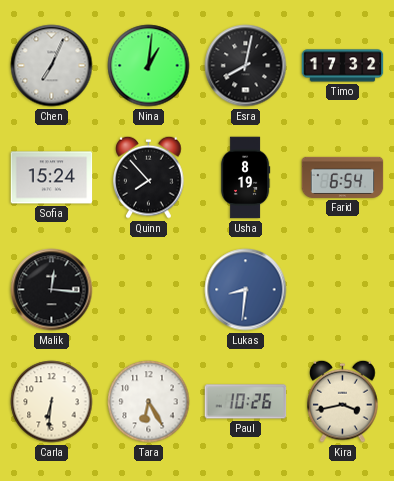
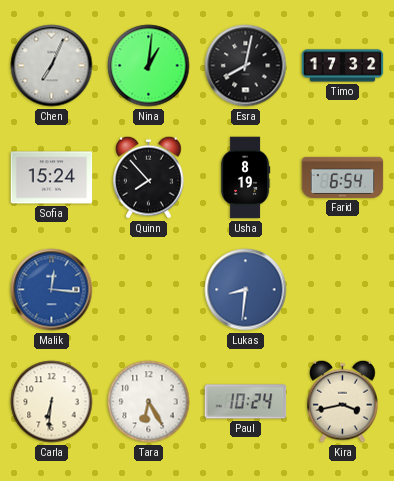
Malik dial: black -> blue
Paul: 10:26 -> 10:24
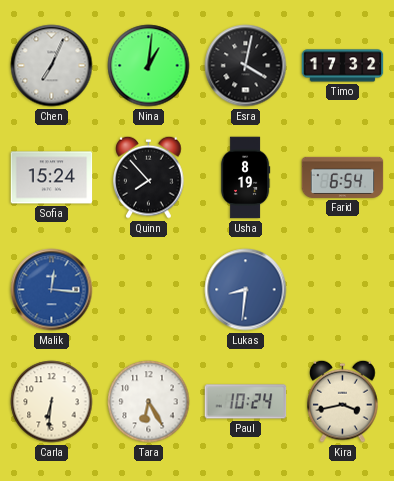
Esra: 8:02 -> 4:02
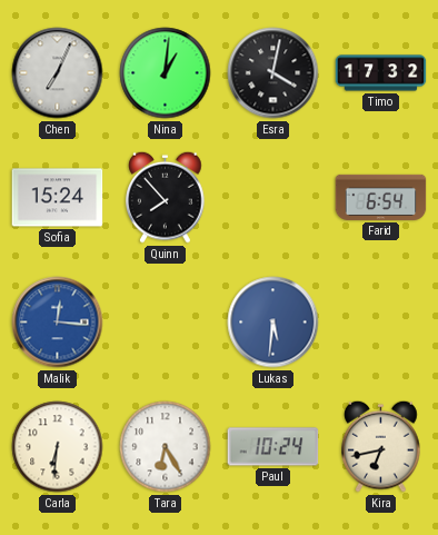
Usha: 8:19 -> none
Lukas: 8:31 -> 5:31
Kira: 3:43 -> 6:43
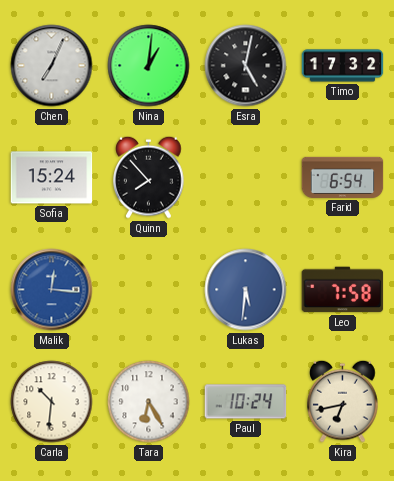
Esra: 4:02 -> 5:02
Leo: none -> 7:58
Carla: 6:31 -> 10:31
